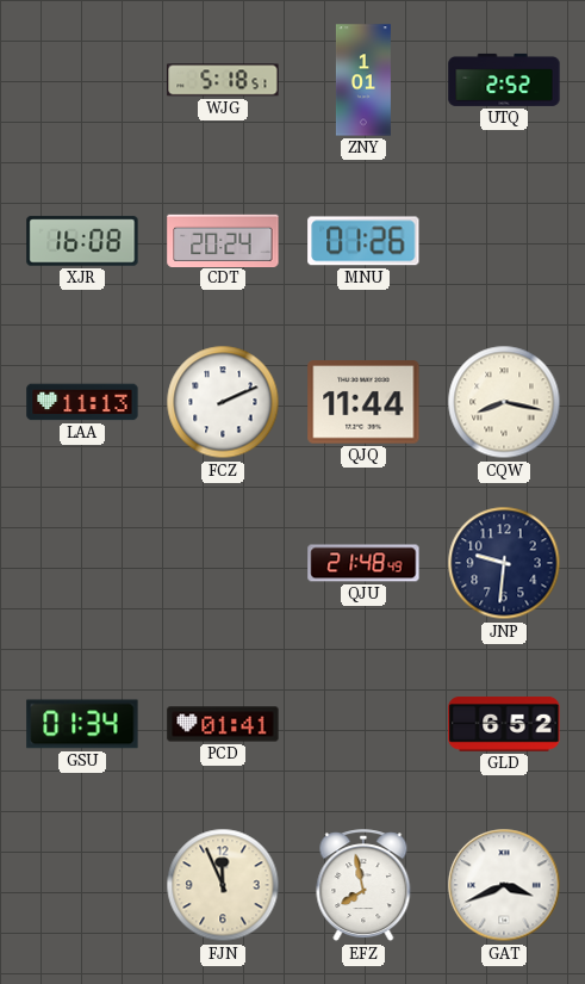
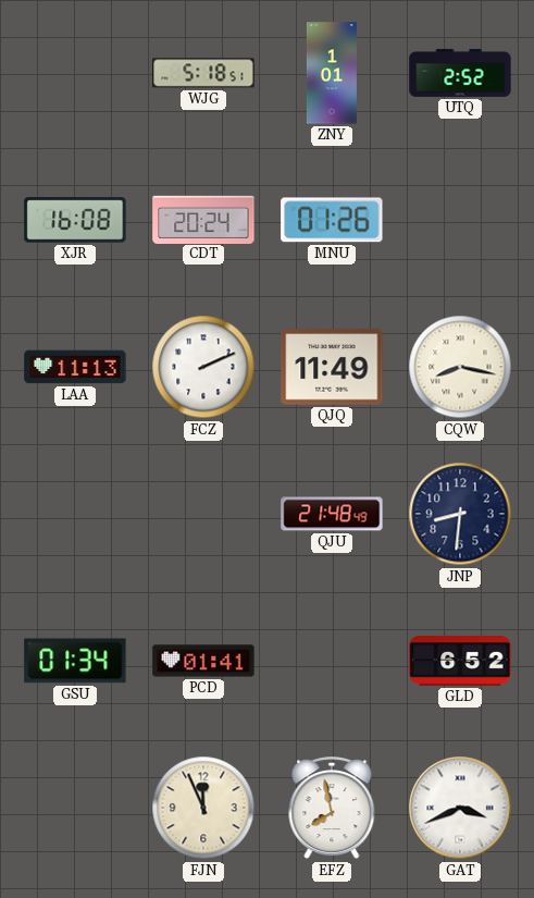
QJQ: 11:44 -> 11:49
JNP: 9:31 -> 8:31
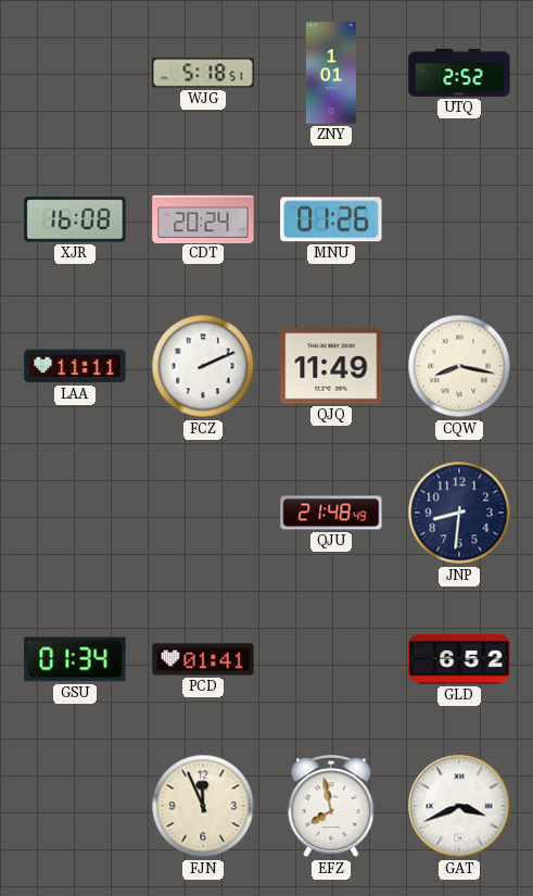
LAA: 11:13 -> 11:11
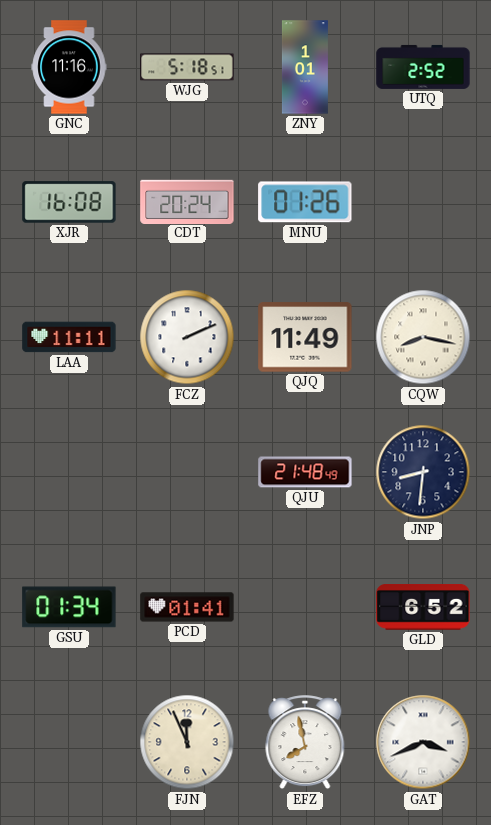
GNC: none -> 11:16
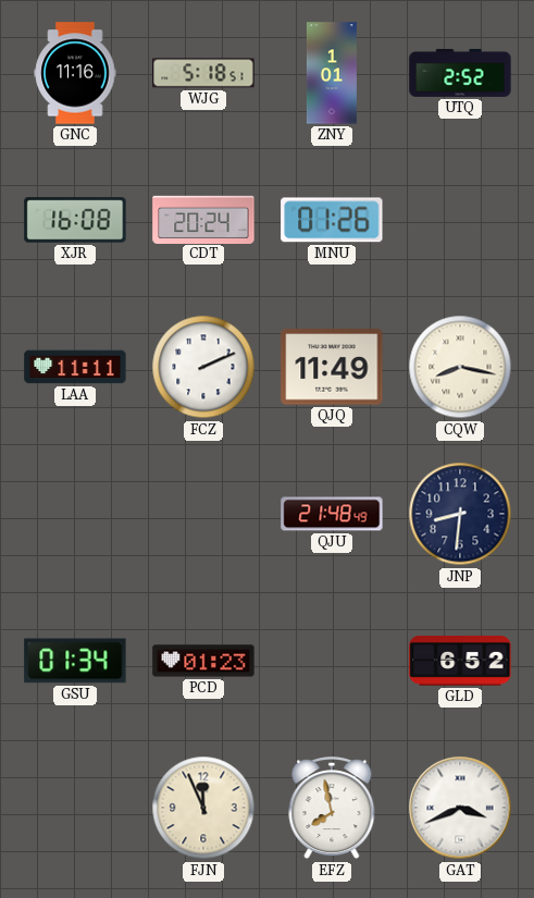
PCD: 01:41 -> 01:23
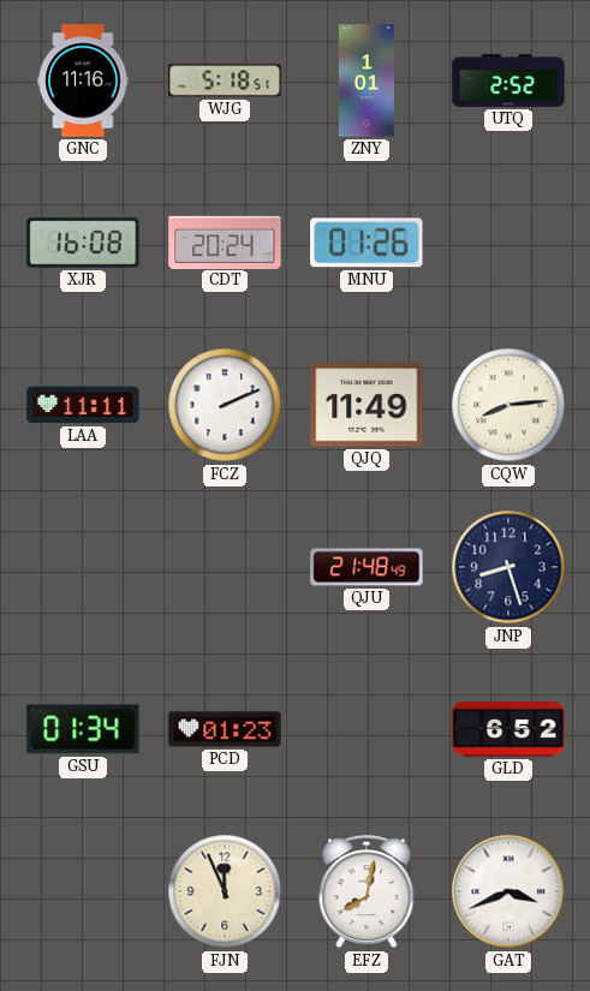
CQW: 8:17 -> 8:14
JNP: 8:31 -> 8:27
EFZ: 7:58 -> 8:02
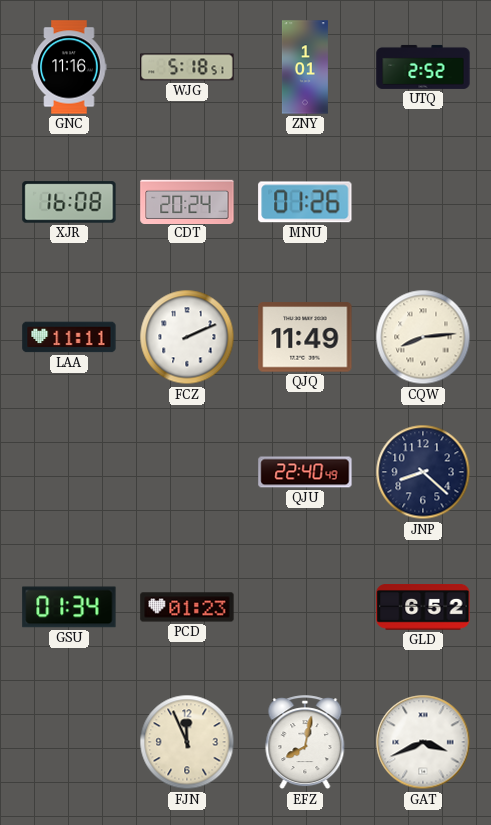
QJU: 21:48 -> 22:40
JNP: 8:27 -> 8:22
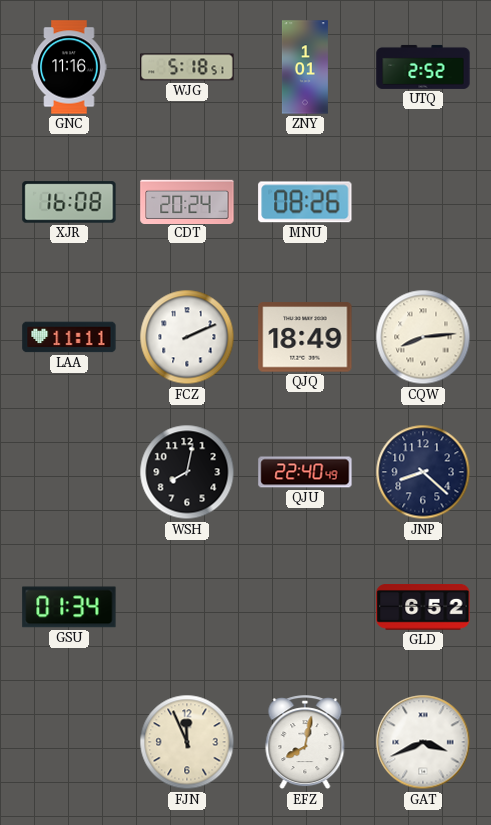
MNU: 01:26 -> 08:26
QJQ: 11:49 -> 18:49
WSH: none -> 8:02
PCD: 01:23 -> none
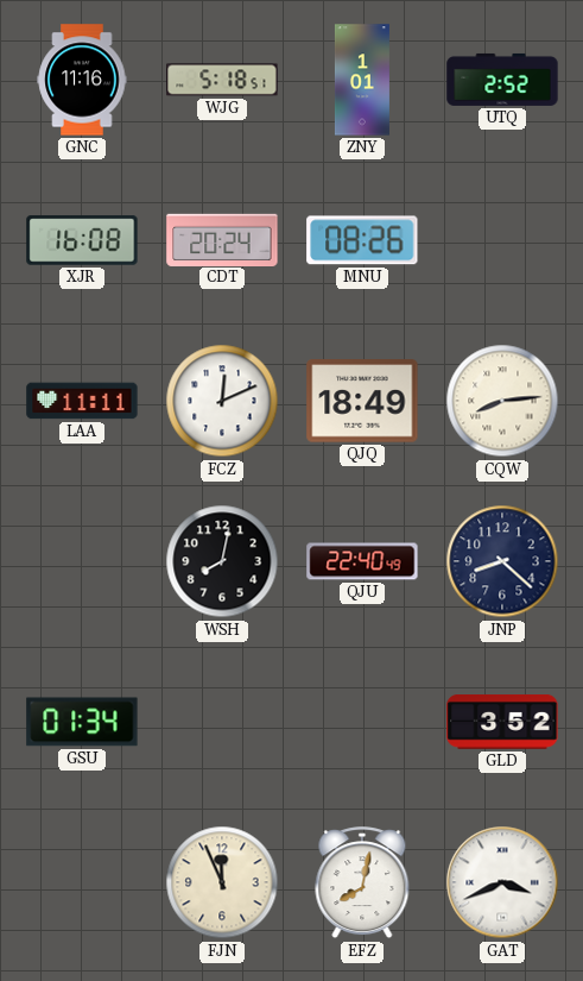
FCZ: 2:11 -> 12:11
GLD: 6:52 -> 3:52
